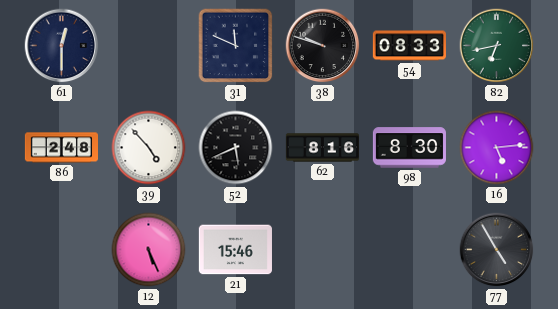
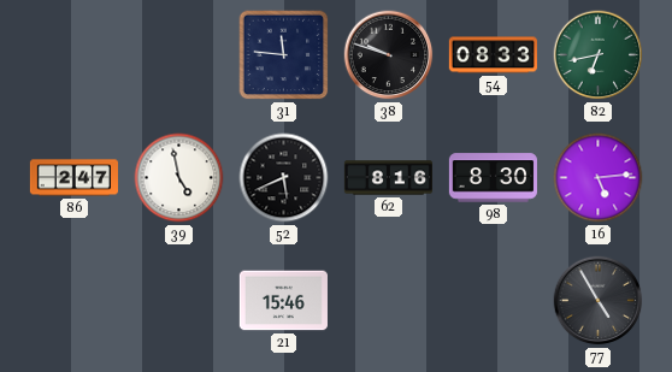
61: 12:30 -> none
31: 11:49 -> 11:46
86: 2:48 -> 2:47
39: 4:53 -> 4:58
12: 5:26 -> none
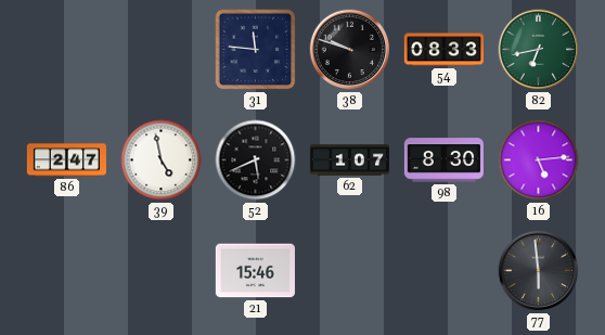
62: 8:16 -> 1:07
77: 4:55 -> 5:59
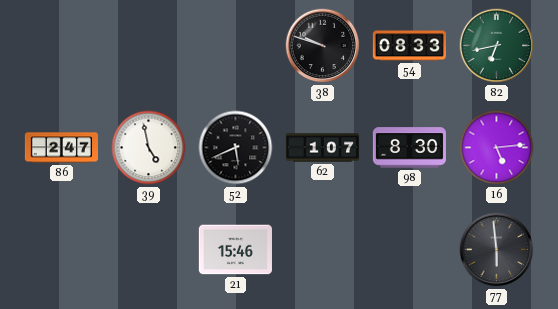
31: 11:46 -> none
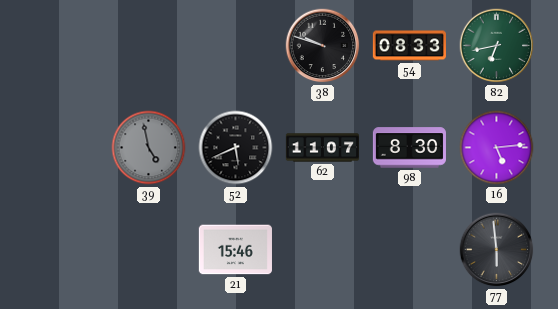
86: 2:47 -> none
39 dial: white -> grey
62: 1:07 -> 11:07
